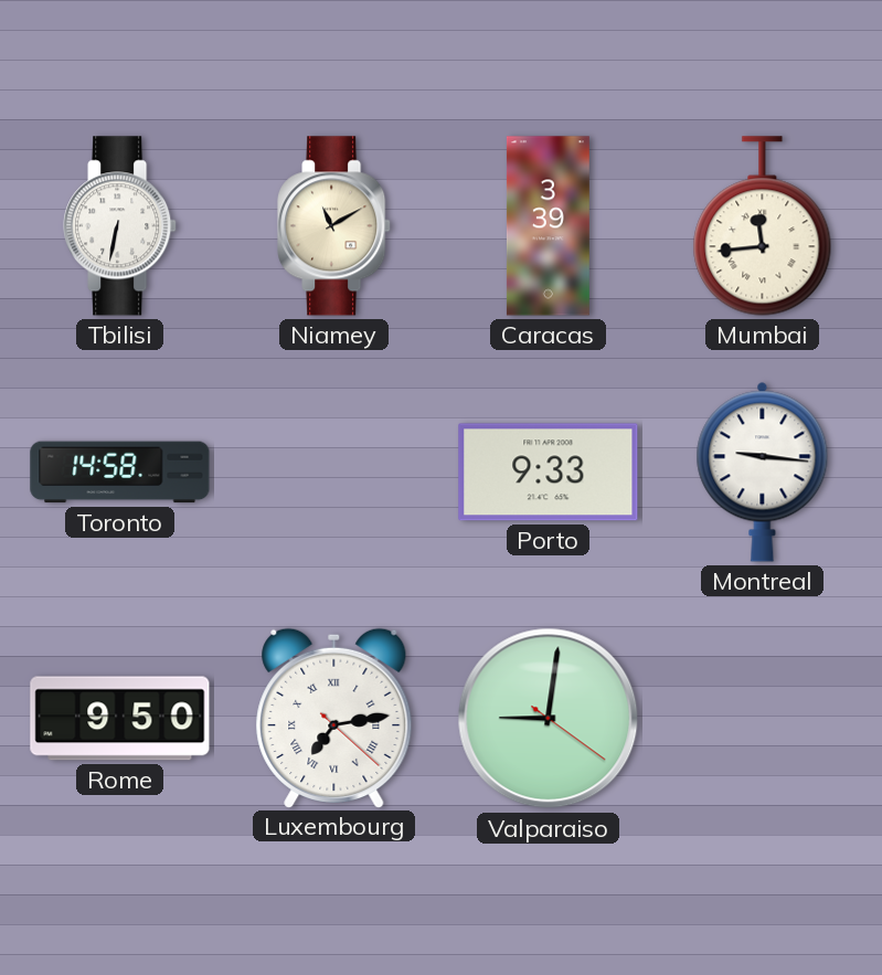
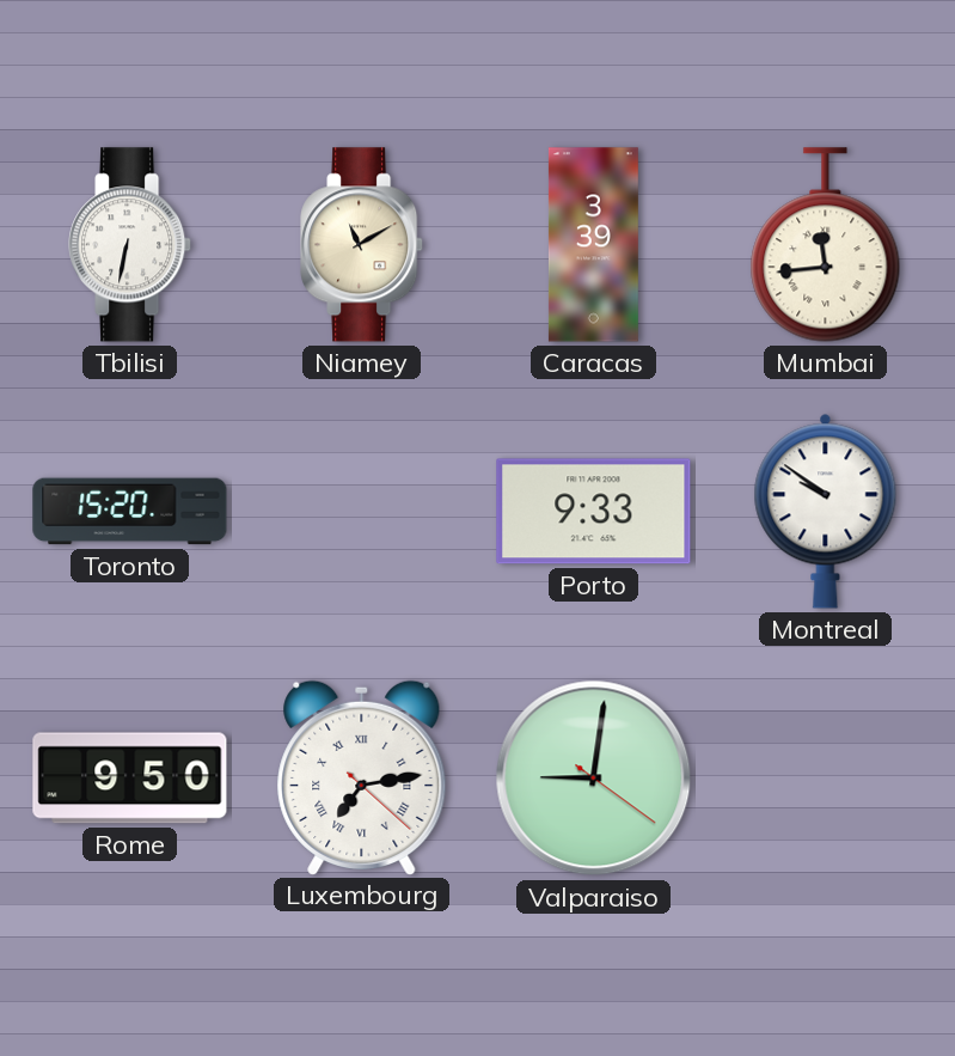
Toronto: 14:58 -> 15:20
Montreal: 9:16 -> 9:51
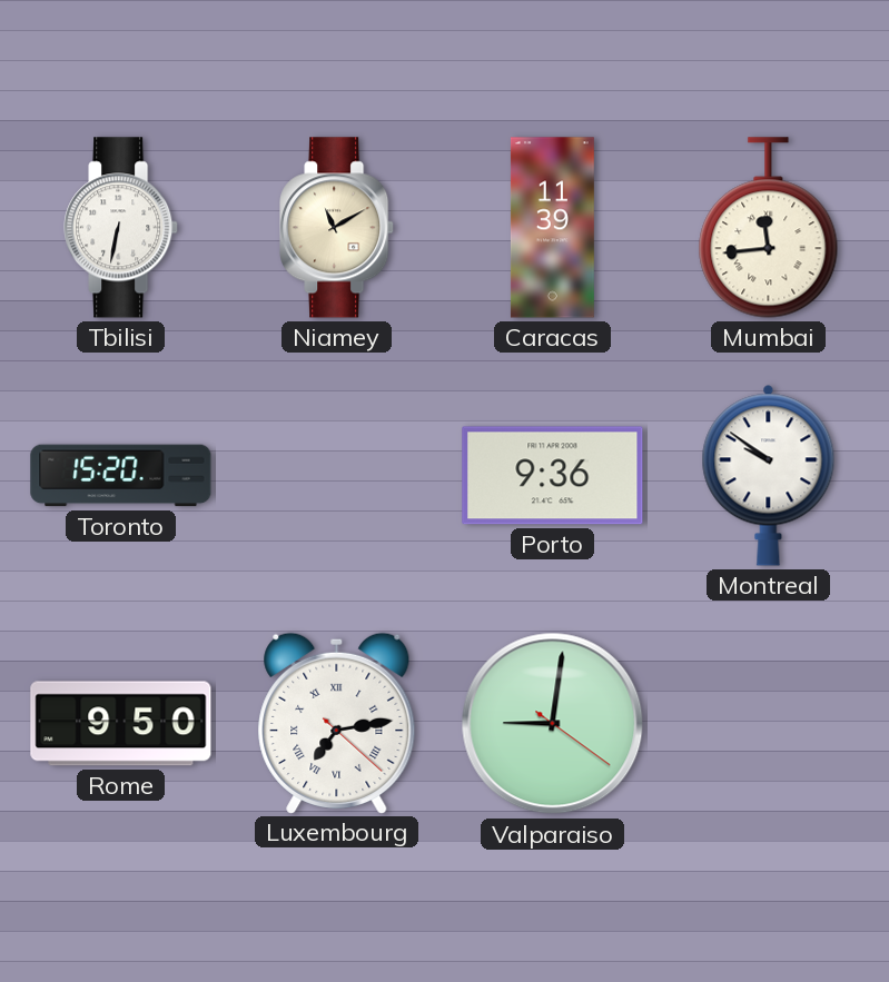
Caracas: 3:39 -> 11:39
Porto: 9:33 -> 9:36
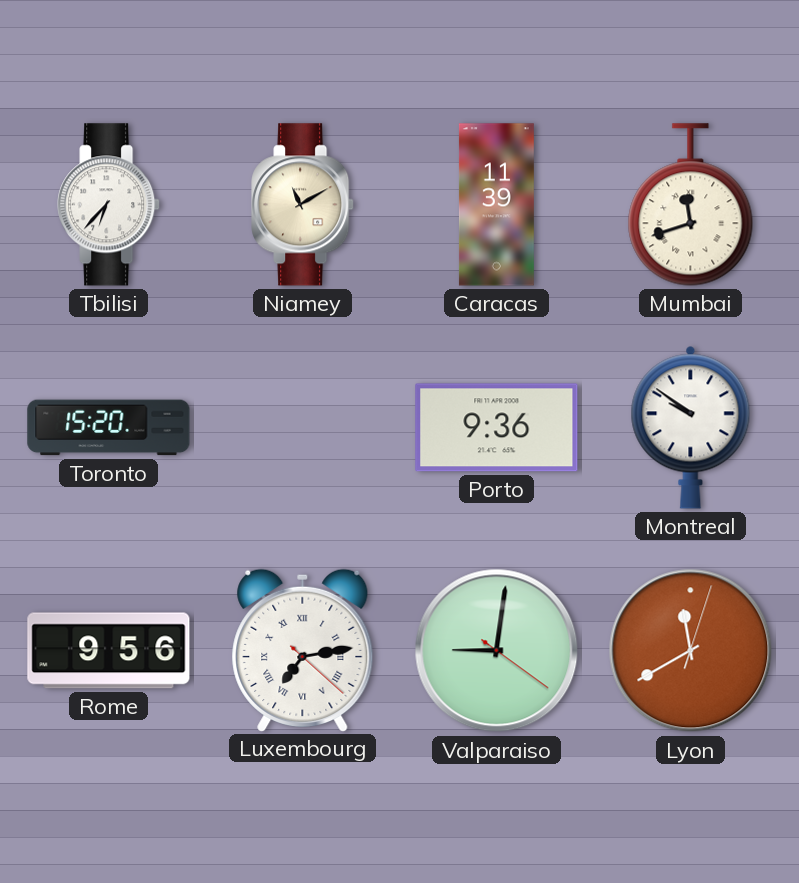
Tbilisi: 6:32 -> 6:37
Mumbai: 11:44 -> 11:42
Rome: 9:50 -> 9:56
Lyon: none -> 11:40
